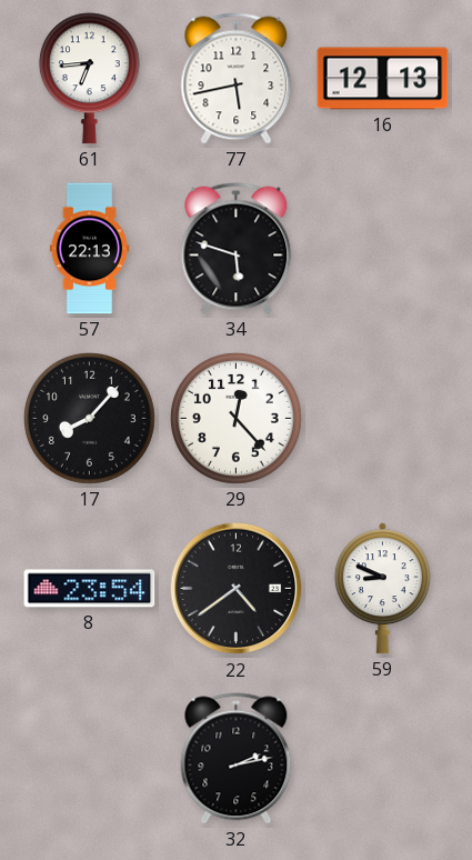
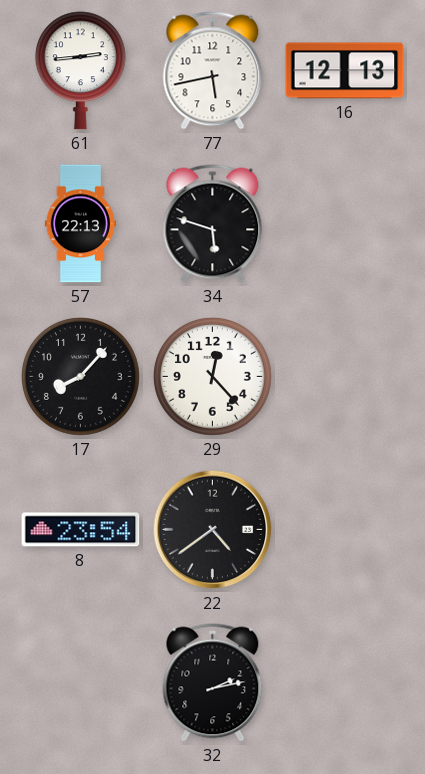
61: 6:44 -> 2:44
59: 8:49 -> none
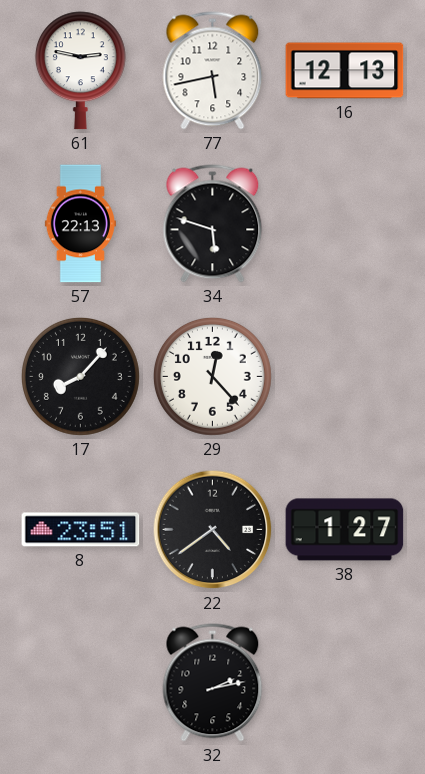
61: 2:44 -> 2:47
8: 23:54 -> 23:51
38: none -> 1:27
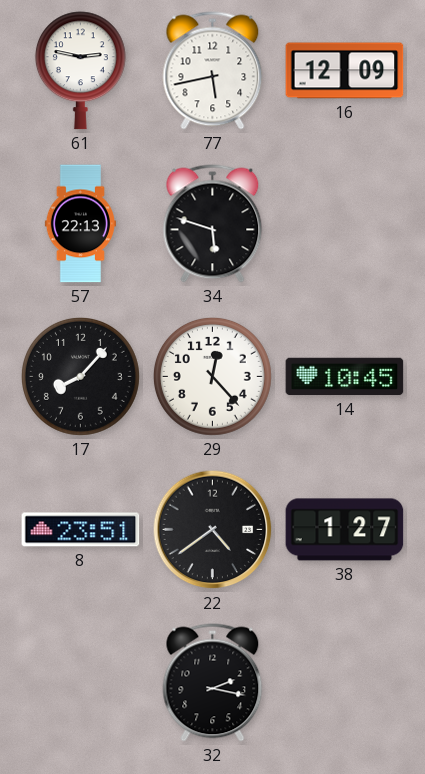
16: 12:13 -> 12:09
14: none -> 10:45
32: 2:13 -> 2:17
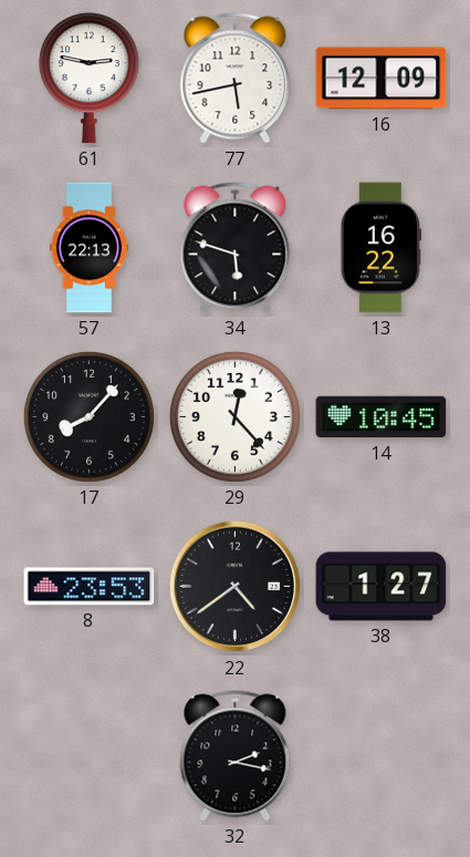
13: none -> 16:22
8: 23:51 -> 23:53
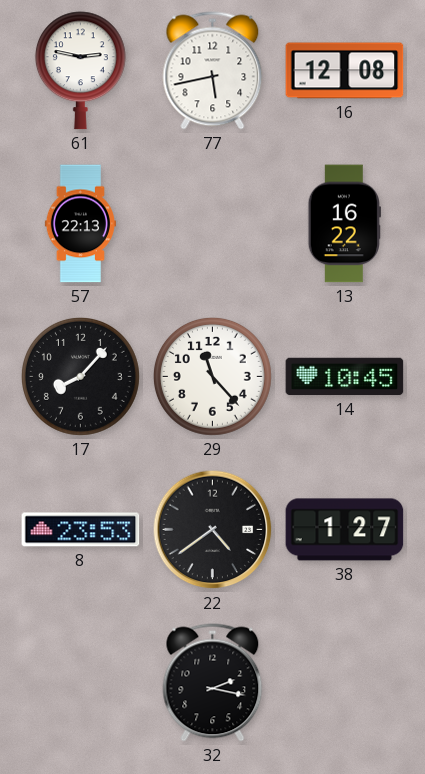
16: 12:09 -> 12:08
34: 5:48 -> none
29: 12:23 -> 11:23
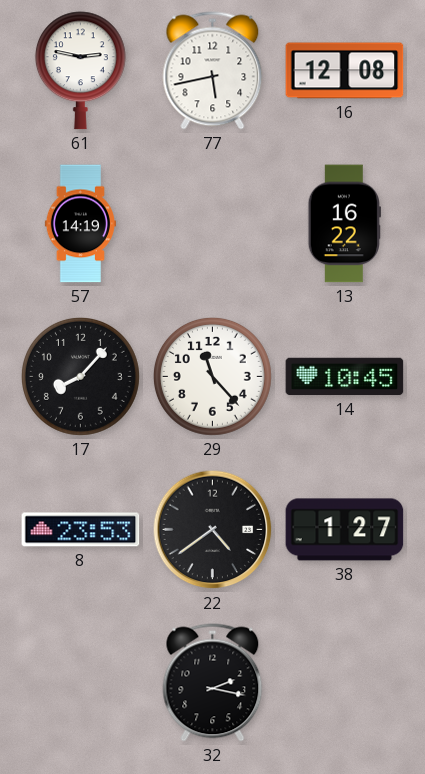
57: 22:13 -> 14:19
